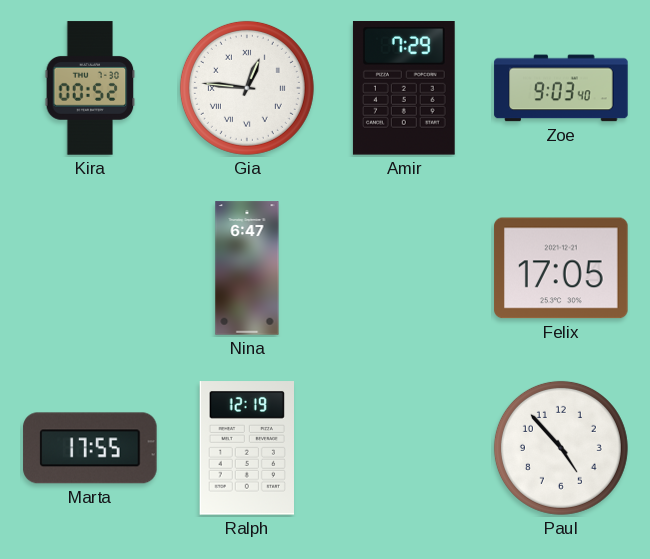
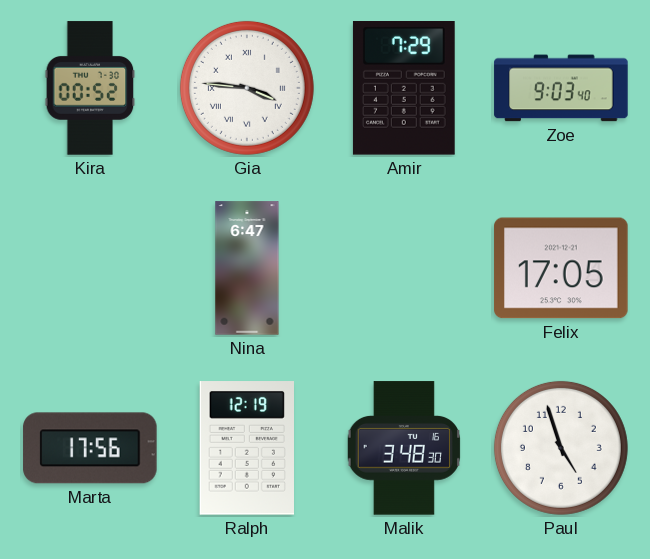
Gia: 12:46 -> 3:46
Marta: 17:55 -> 17:56
Malik: none -> 3:48
Paul: 4:53 -> 4:57
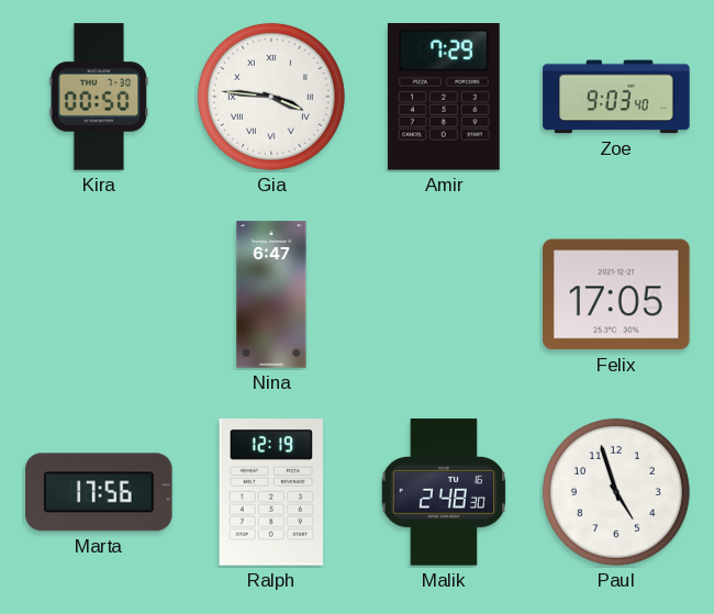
Kira: 00:52 -> 00:50
Malik: 3:48 -> 2:48
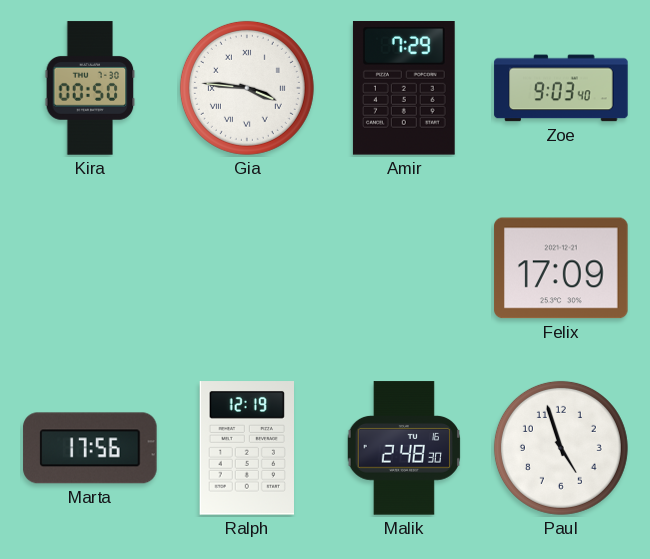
Nina: 6:47 -> none
Felix: 17:05 -> 17:09
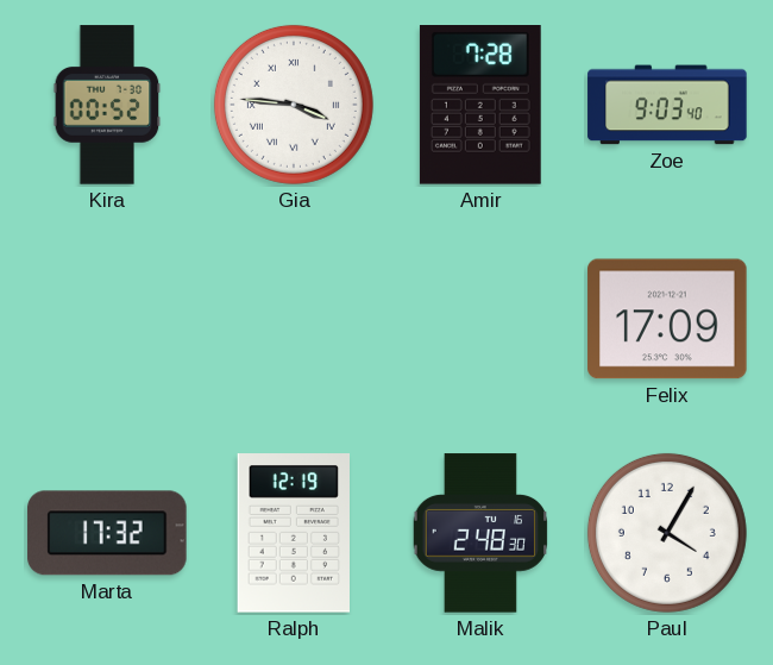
Kira: 00:50 -> 00:52
Amir: 7:29 -> 7:28
Marta: 17:56 -> 17:32
Paul: 4:57 -> 4:05
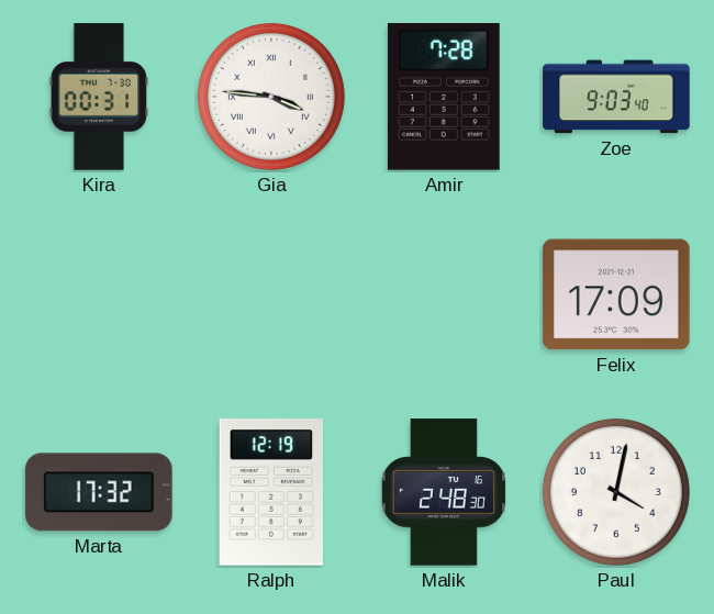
Kira: 00:52 -> 00:31
Paul: 4:05 -> 4:02
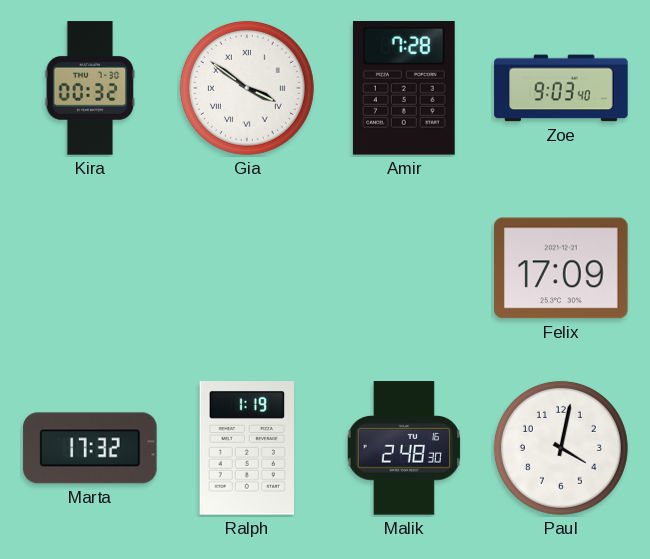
Kira: 00:31 -> 00:32
Gia: 3:46 -> 3:51
Ralph: 12:19 -> 1:19
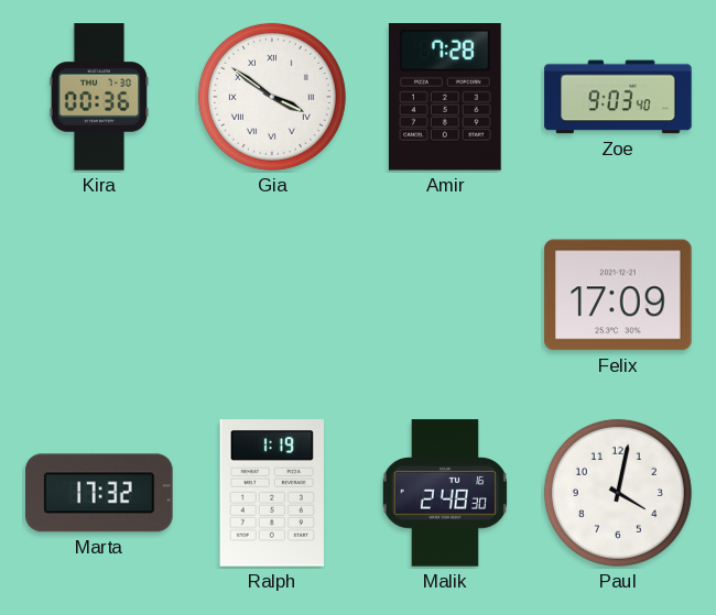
Kira: 00:32 -> 00:36
